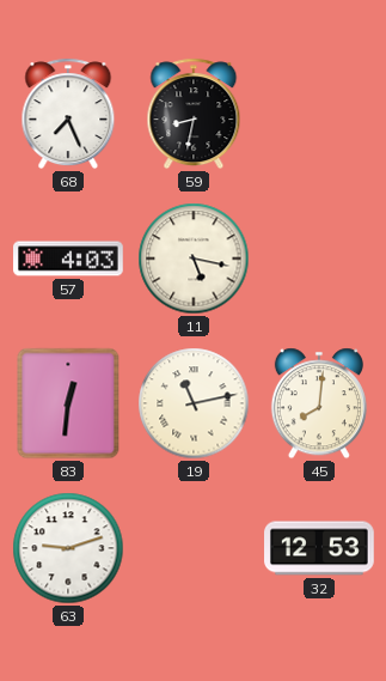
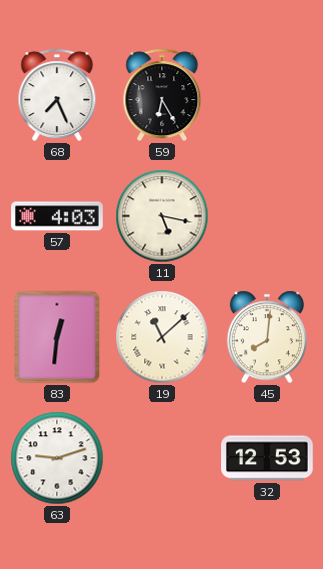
59: 8:32 -> 6:25
19: 11:13 -> 11:08
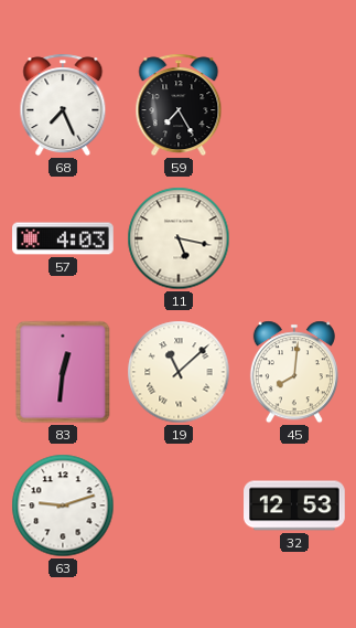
59: 6:25 -> 7:25
